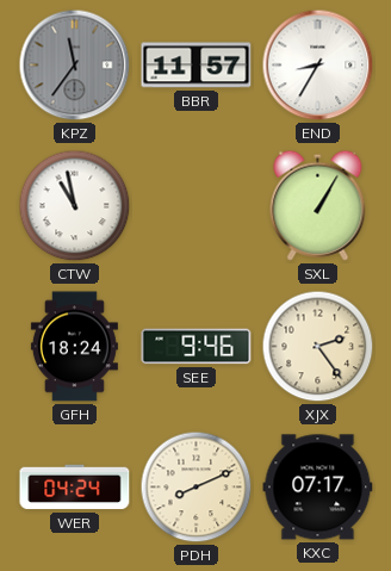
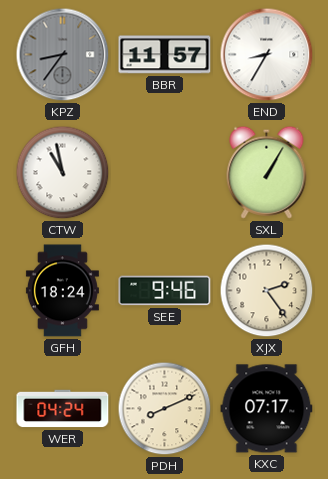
KPZ: 11:36 -> 8:36
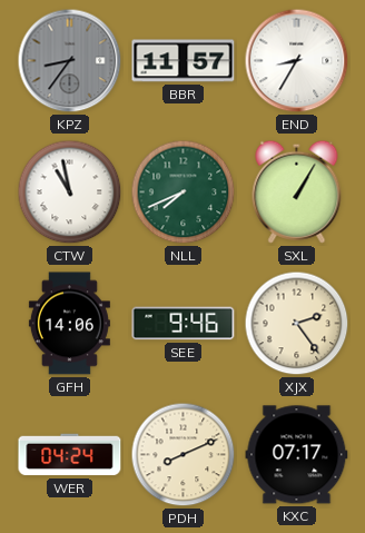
NLL: none -> 7:41
GFH: 18:24 -> 14:06
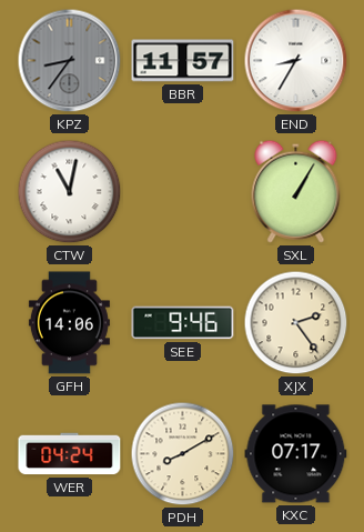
CTW: 10:58 -> 11:02
NLL: 7:41 -> none
PDH: 8:11 -> 8:10
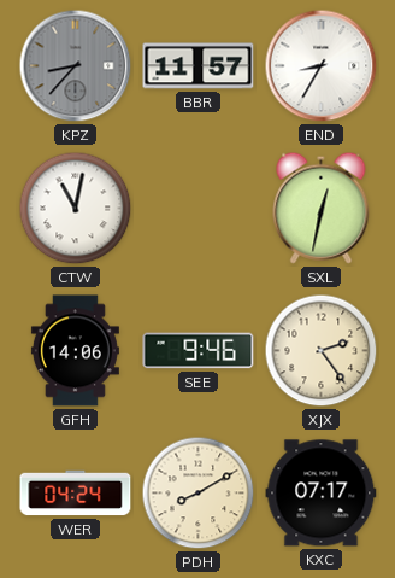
KPZ: 8:36 -> 8:37
SXL: 1:05 -> 12:32
